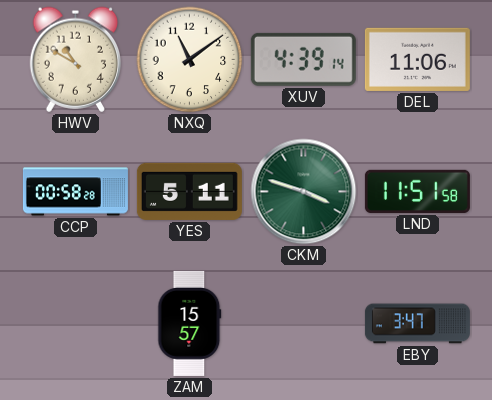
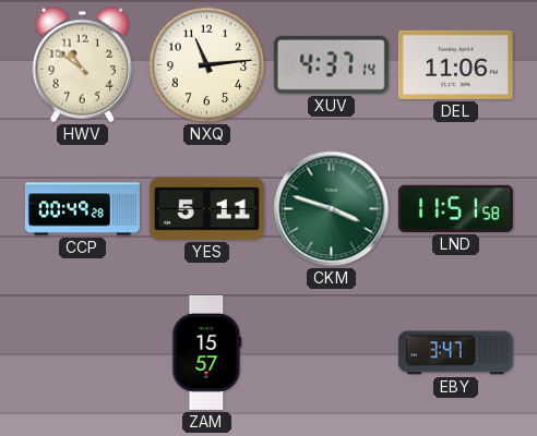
HWV: 10:50 -> 10:51
NXQ: 11:09 -> 11:14
XUV: 4:39 -> 4:37
CCP: 00:58 -> 00:49
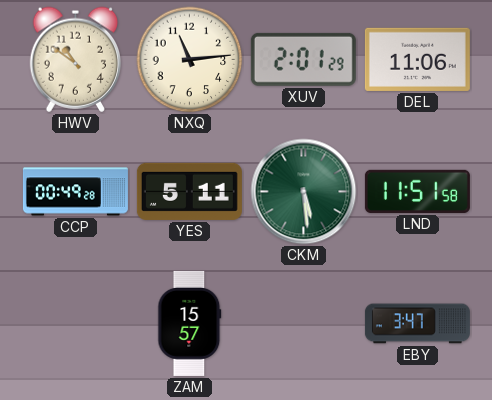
XUV: 4:37 -> 2:01
CKM: 3:48 -> 5:29
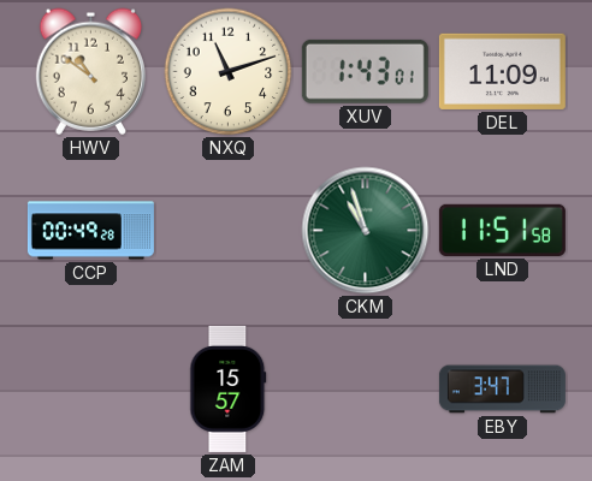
NXQ: 11:14 -> 11:12
XUV: 2:01 -> 1:43
DEL: 11:06 -> 11:09
YES: 5:11 -> none
CKM: 5:29 -> 10:57
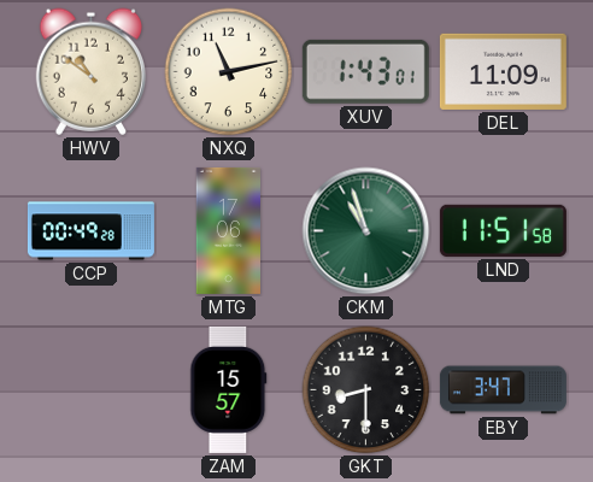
NXQ: 11:12 -> 11:13
MTG: none -> 17:06
GKT: none -> 8:30
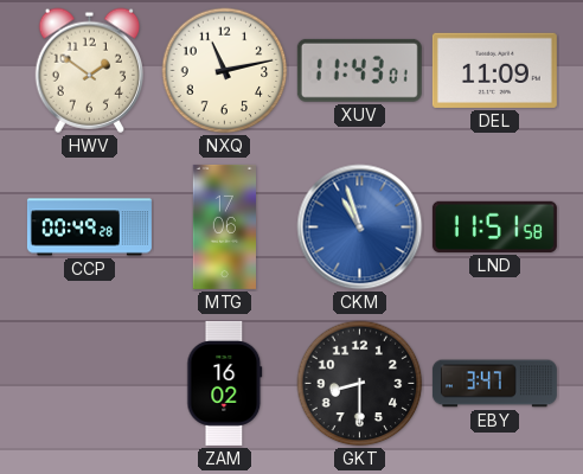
HWV: 10:51 -> 1:51
XUV: 1:43 -> 11:43
CKM dial: green -> blue
ZAM: 15:57 -> 16:02
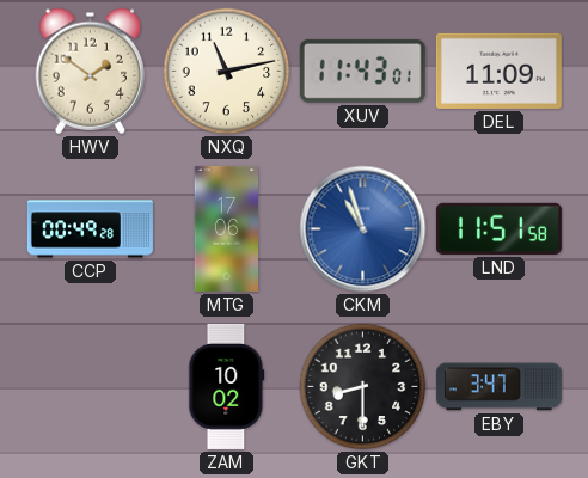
ZAM: 16:02 -> 10:02
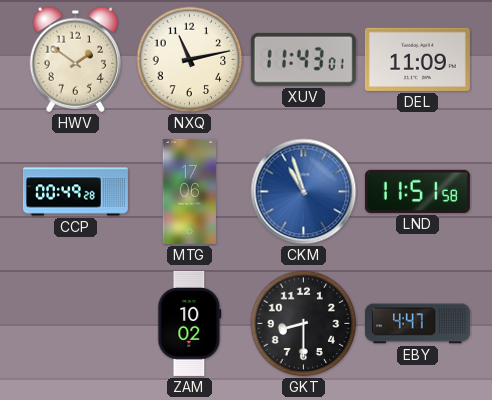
EBY: 3:47 -> 4:47
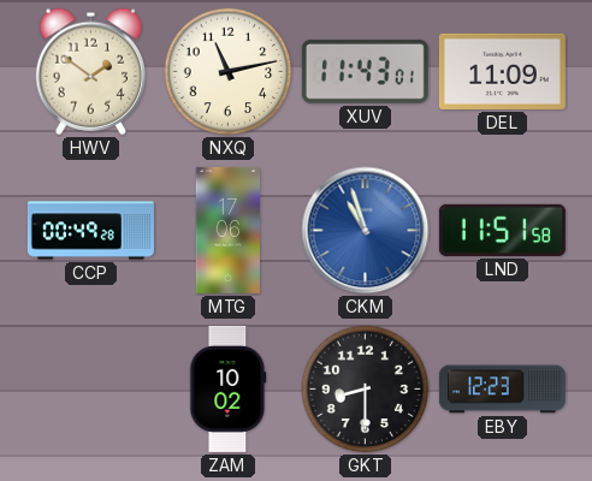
EBY: 4:47 -> 12:23
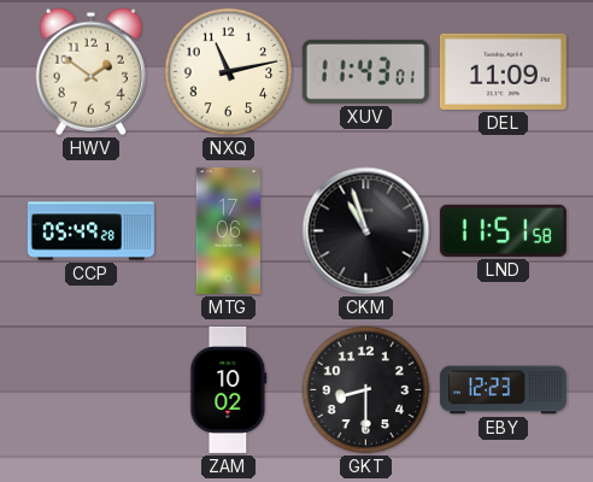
CCP: 00:49 -> 05:49
CKM dial: blue -> black
